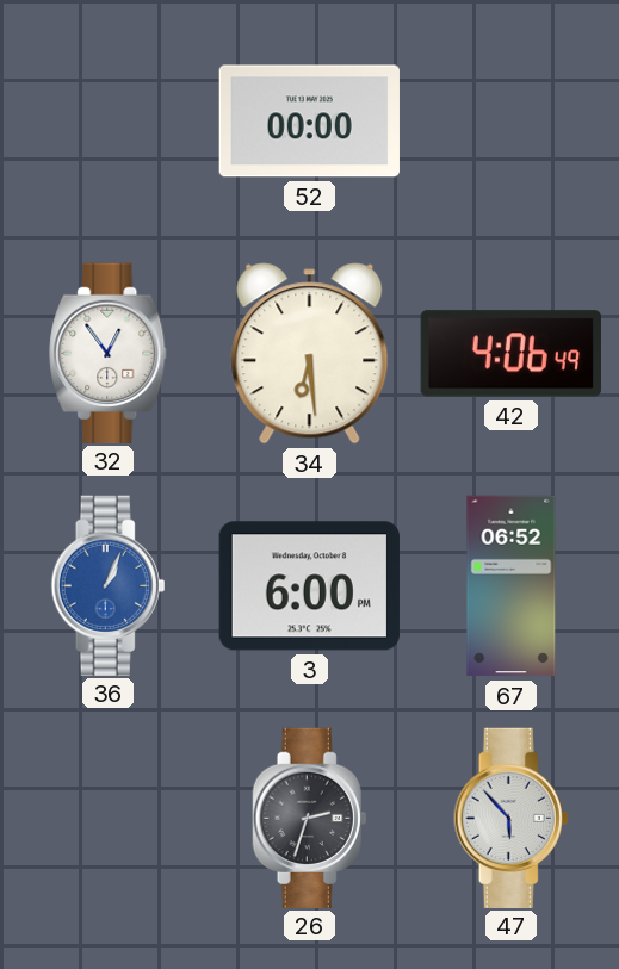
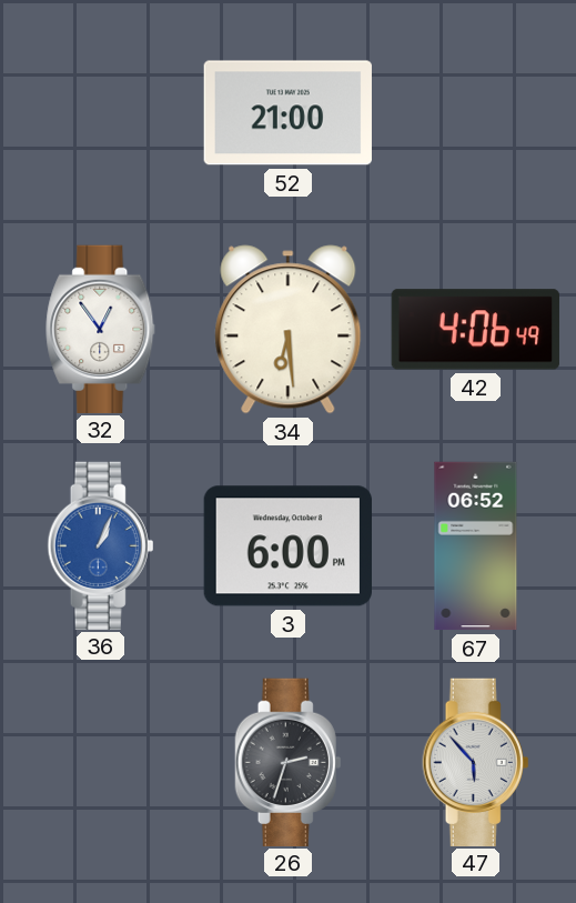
52: 00:00 -> 21:00
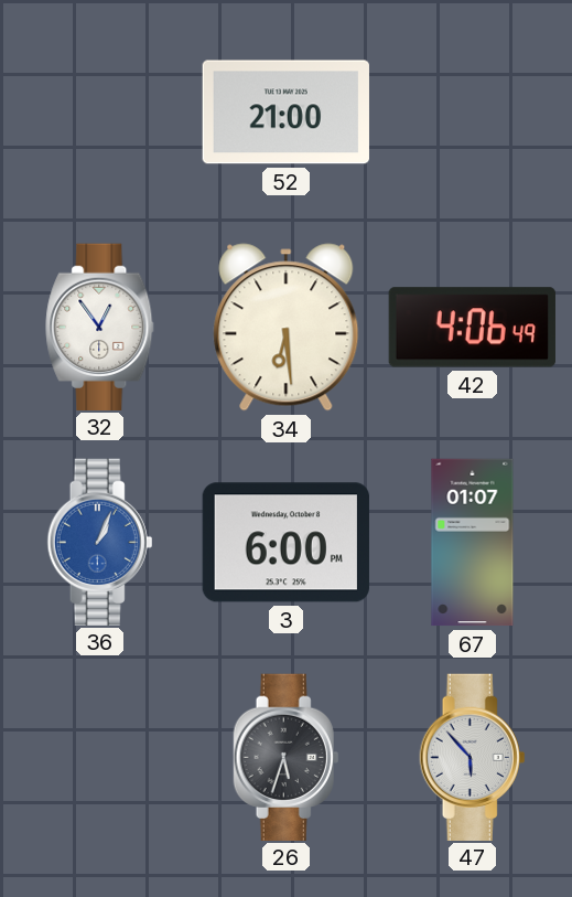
67: 06:52 -> 01:07
26: 2:33 -> 5:33
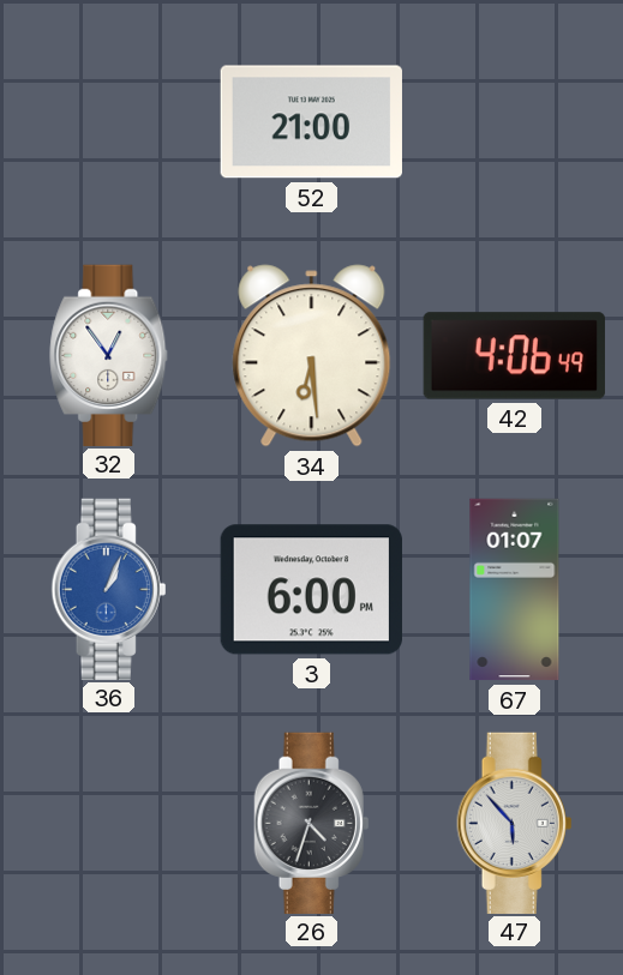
26: 5:33 -> 4:33
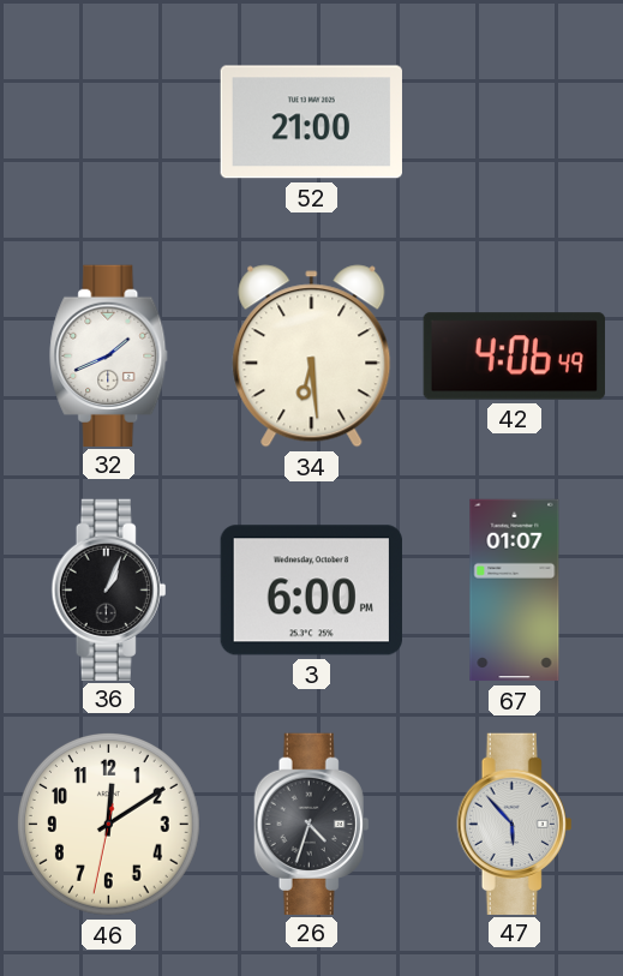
32: 12:54 -> 1:41
36 dial: blue -> black
46: none -> 12:09
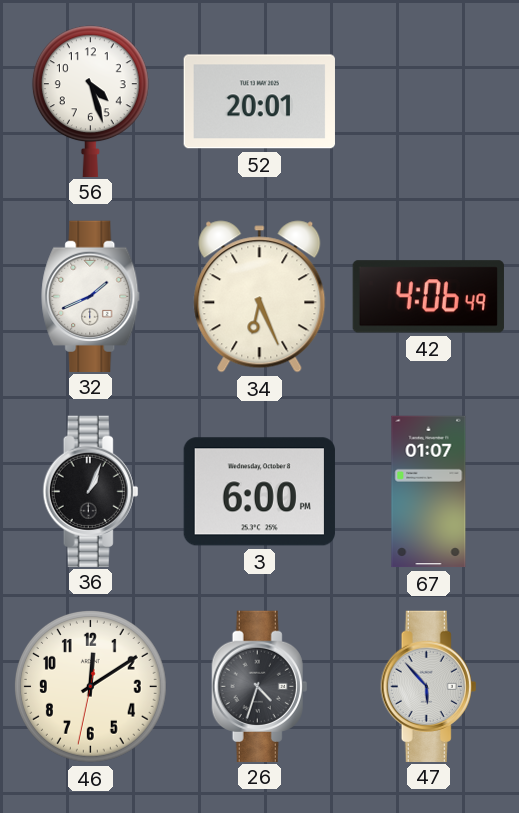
56: none -> 4:27
52: 21:00 -> 20:01
34: 6:29 -> 6:26
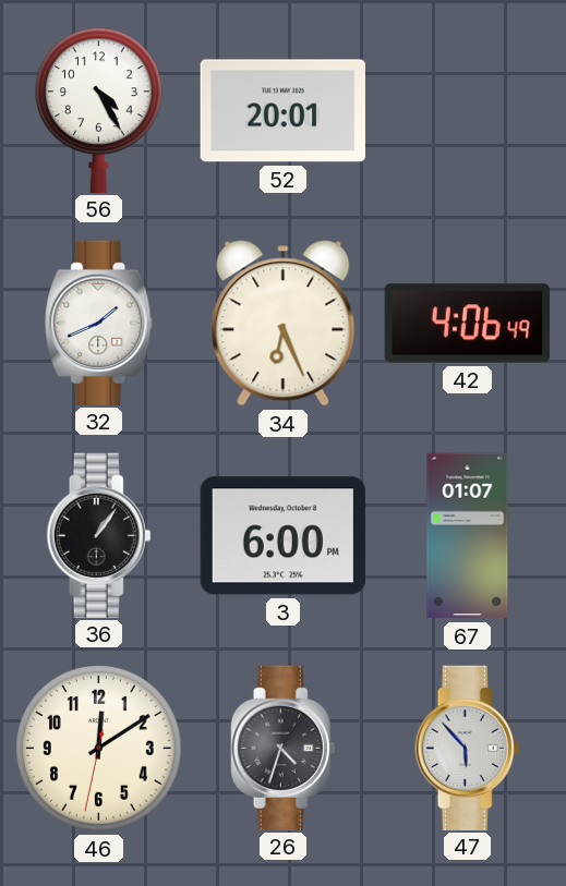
56: 4:27 -> 4:25
36: 1:04 -> 1:06
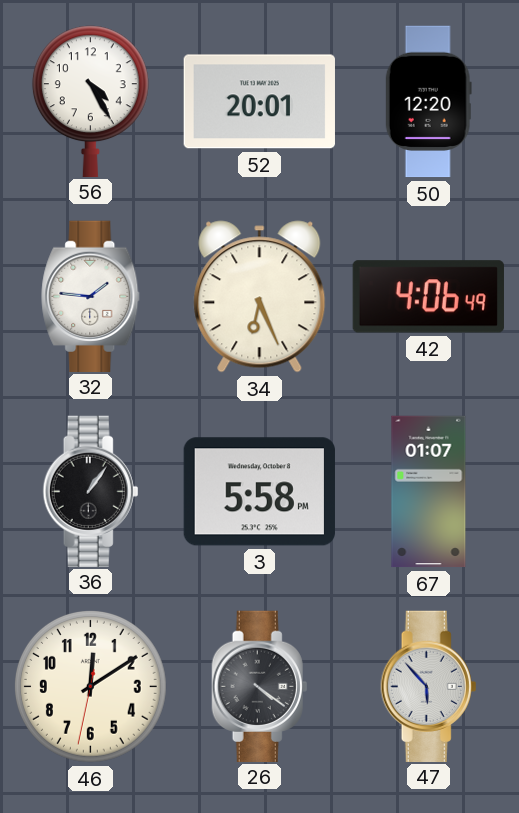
50: none -> 12:20
32: 1:41 -> 1:46
3: 6:00 -> 5:58
26: 4:33 -> 4:21
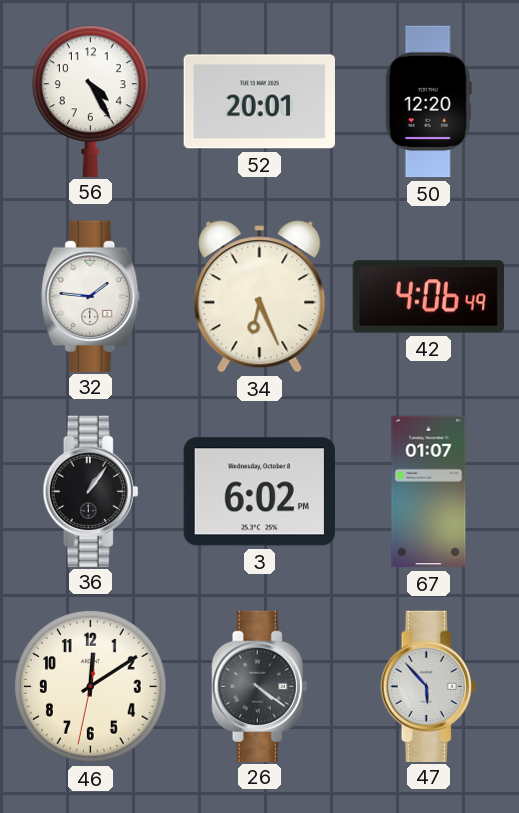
3: 5:58 -> 6:02
